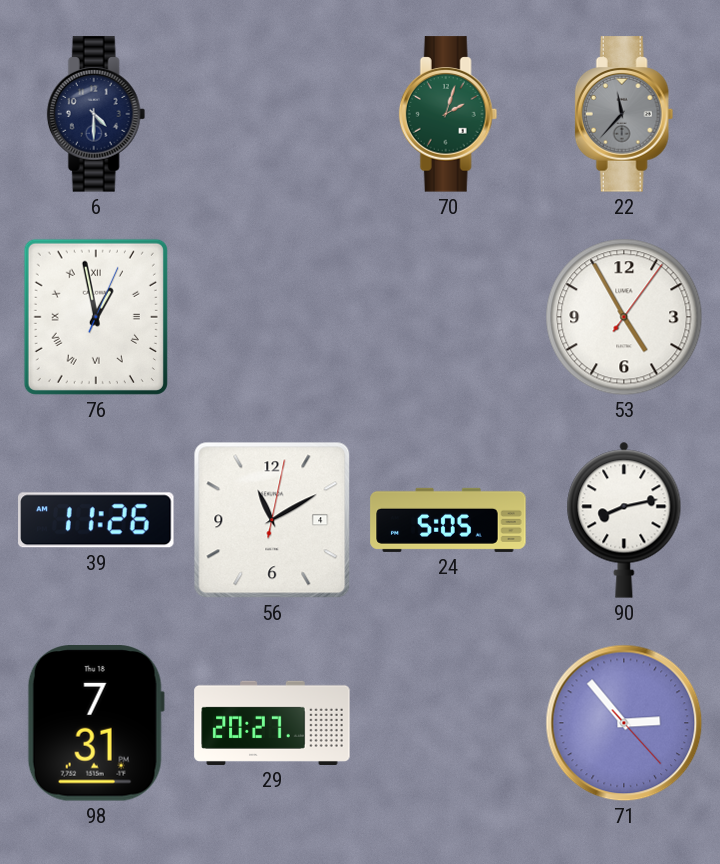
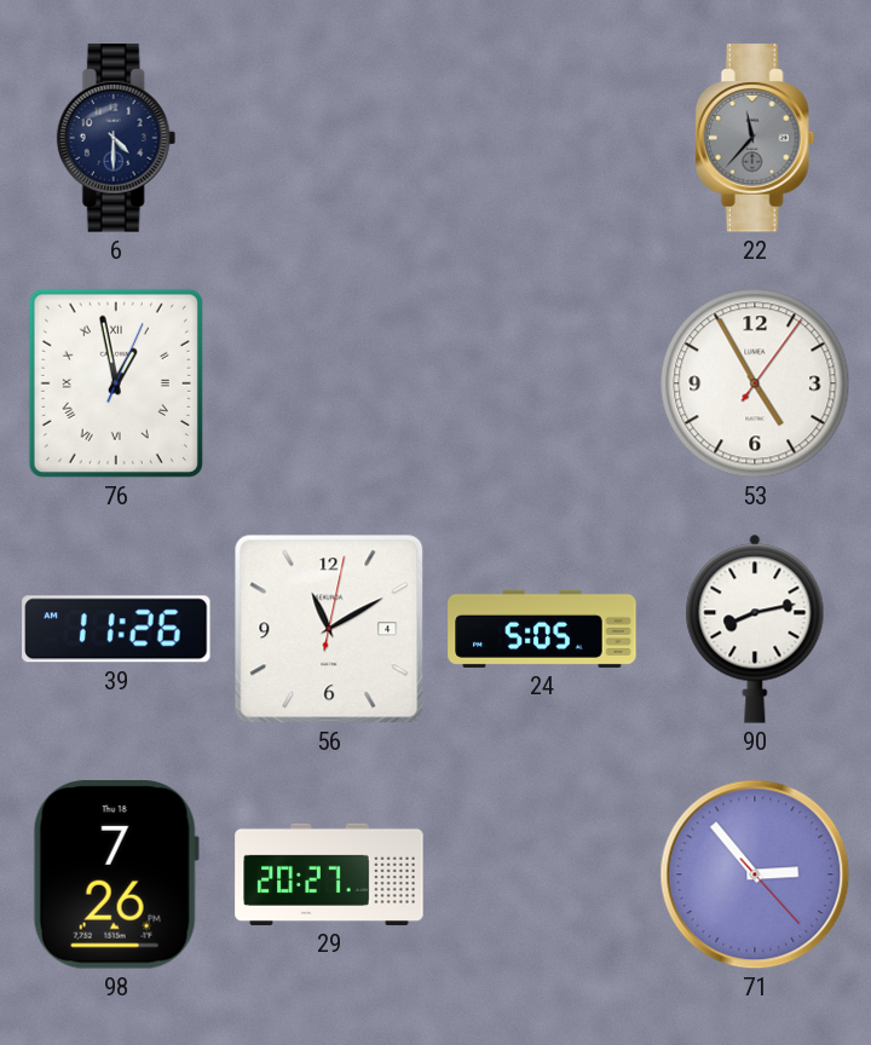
70: 2:03 -> none
98: 7:31 -> 7:26
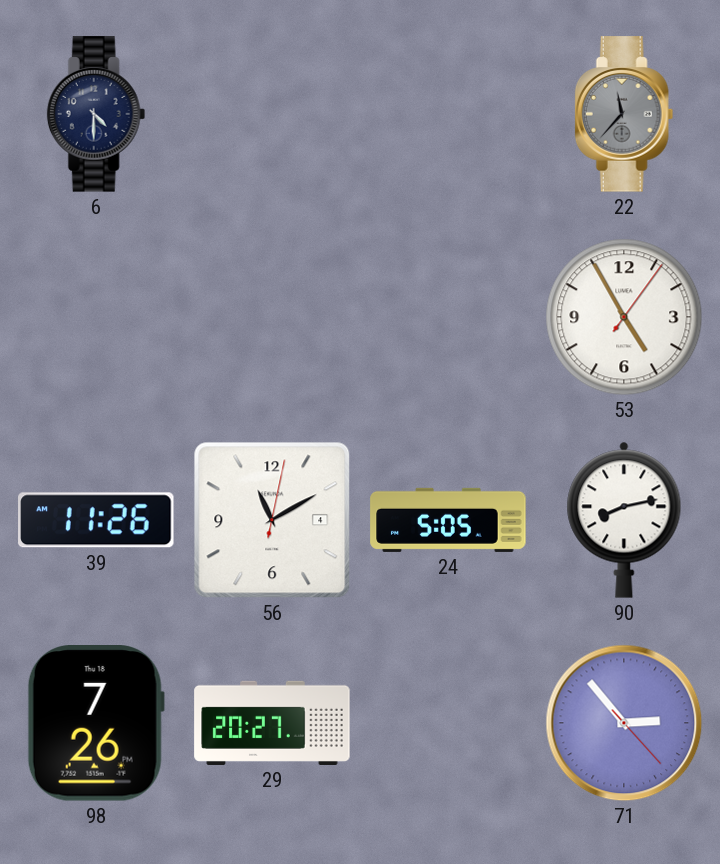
76: 12:58 -> none
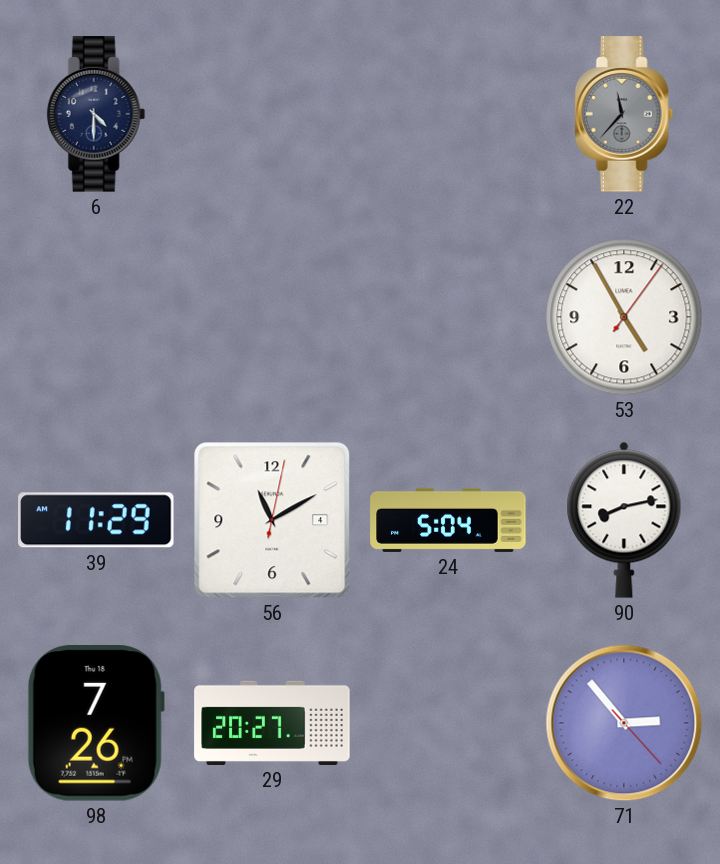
39: 11:26 -> 11:29
24: 5:05 -> 5:04
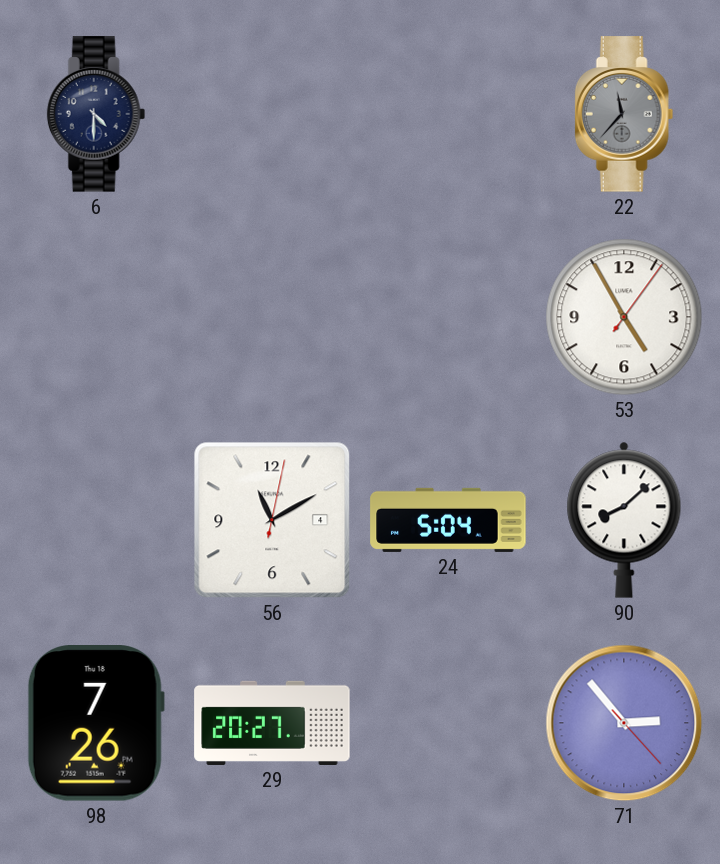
39: 11:29 -> none
90: 8:13 -> 8:08
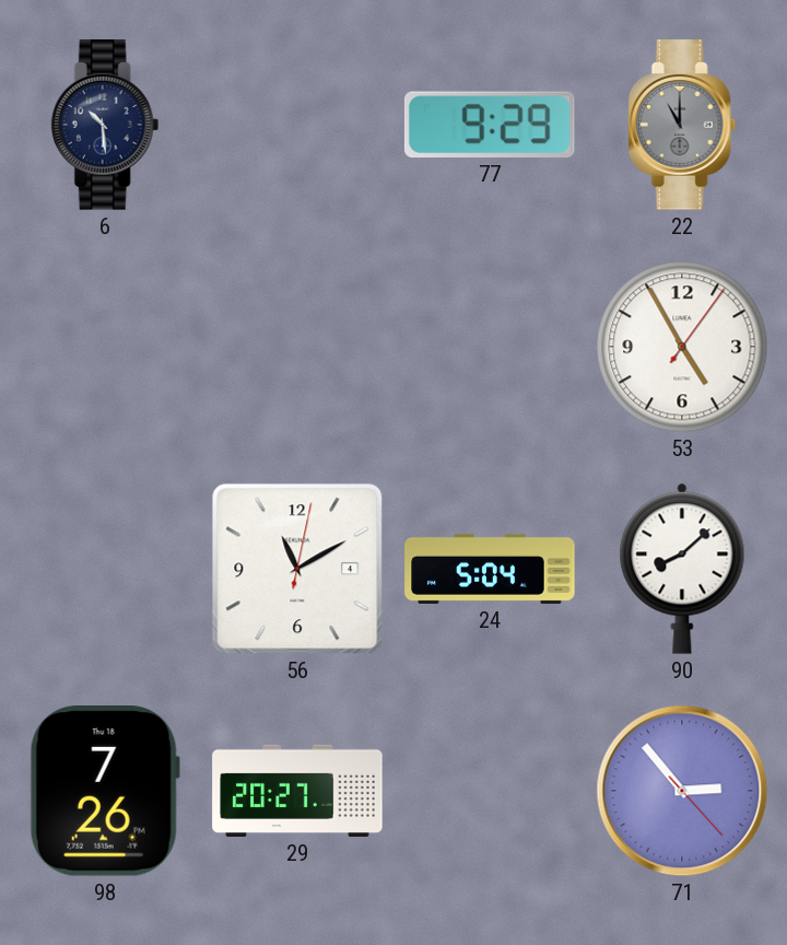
6: 4:30 -> 10:29
77: none -> 9:29
22: 11:37 -> 11:00
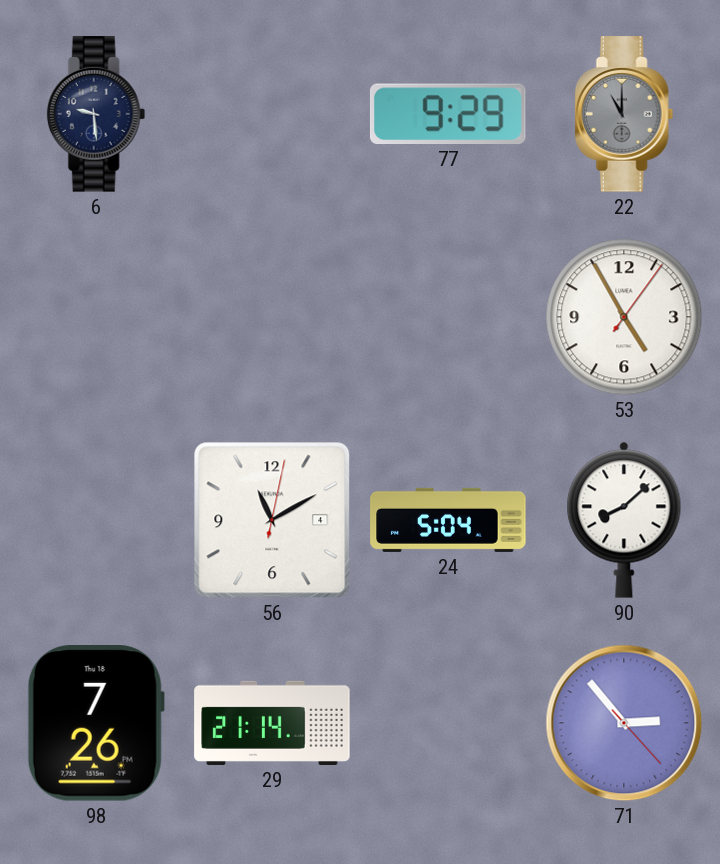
6: 10:29 -> 9:29
29: 20:27 -> 21:14
